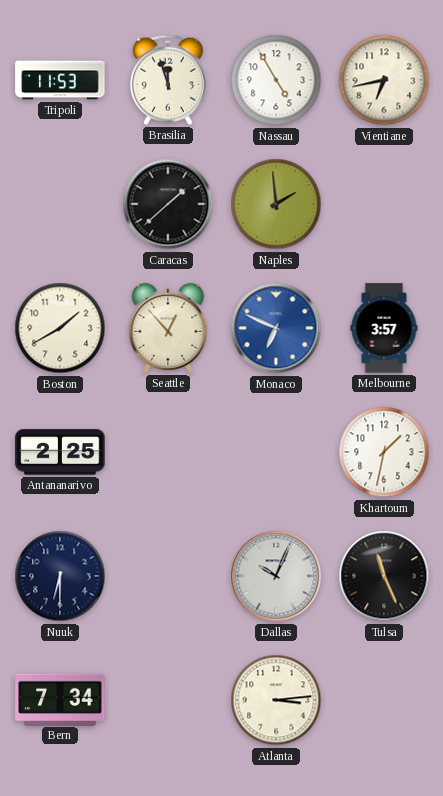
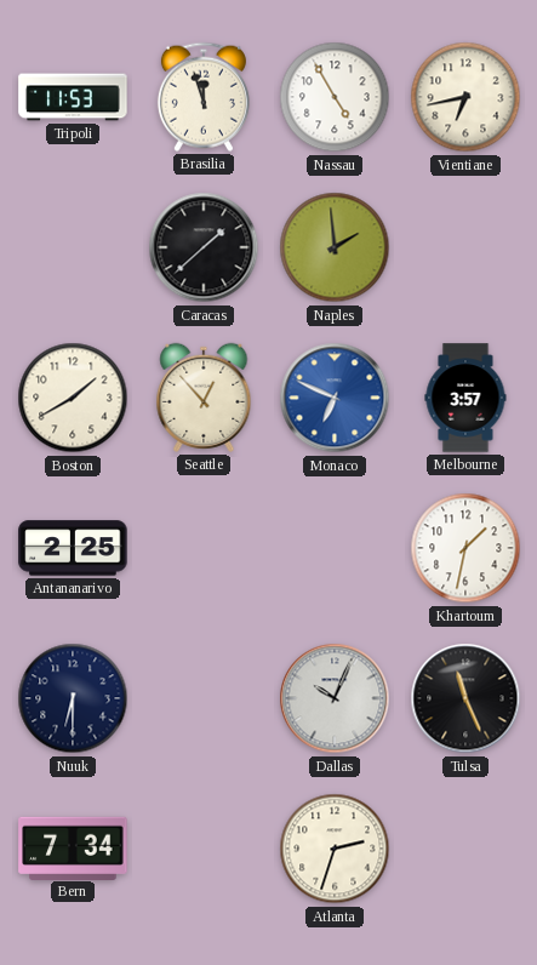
Atlanta: 3:14 -> 2:33
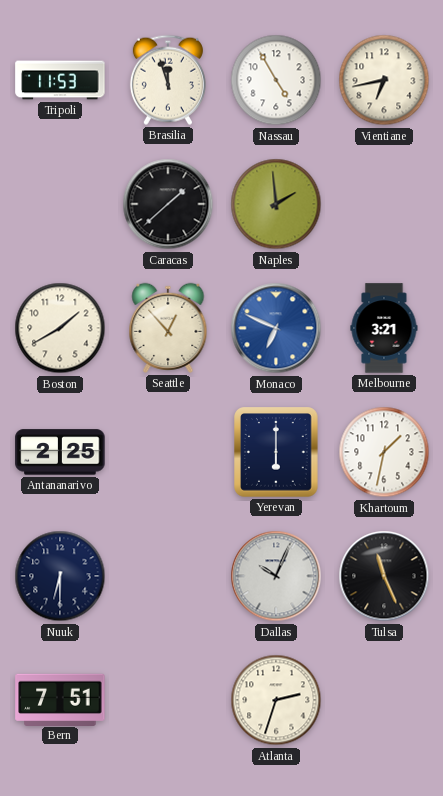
Melbourne: 3:57 -> 3:21
Yerevan: none -> 6:00
Bern: 7:34 -> 7:51
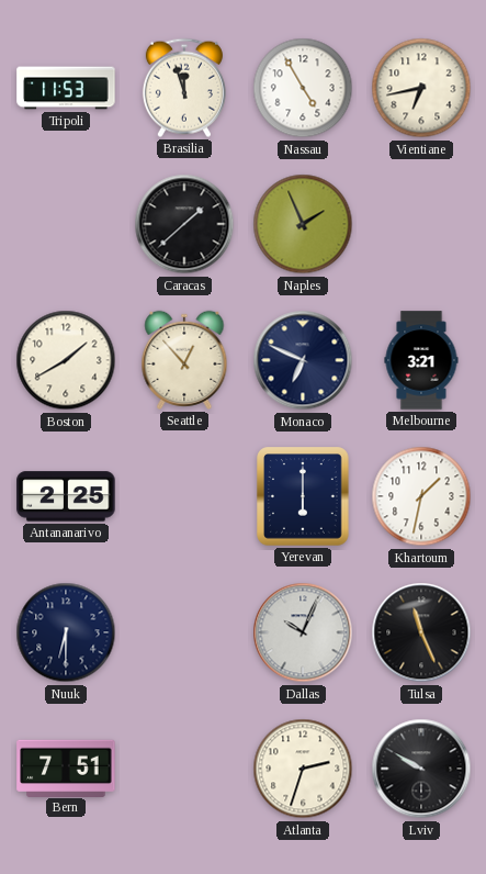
Naples: 1:59 -> 1:56
Monaco dial: blue -> navy
Lviv: none -> 9:50
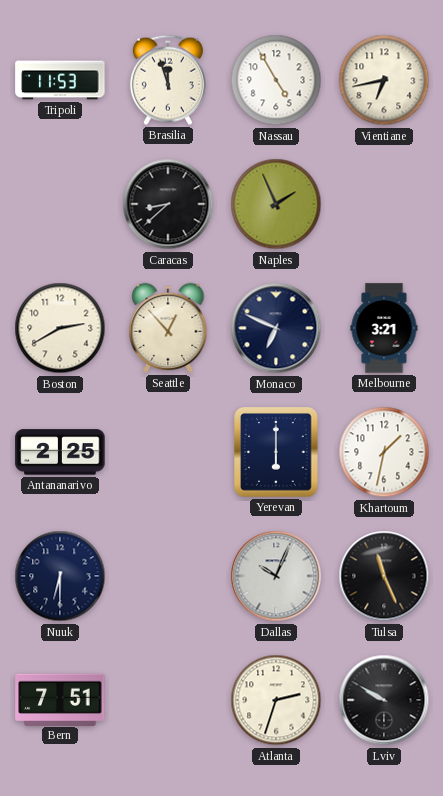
Caracas: 1:38 -> 8:38
Boston: 1:40 -> 2:40
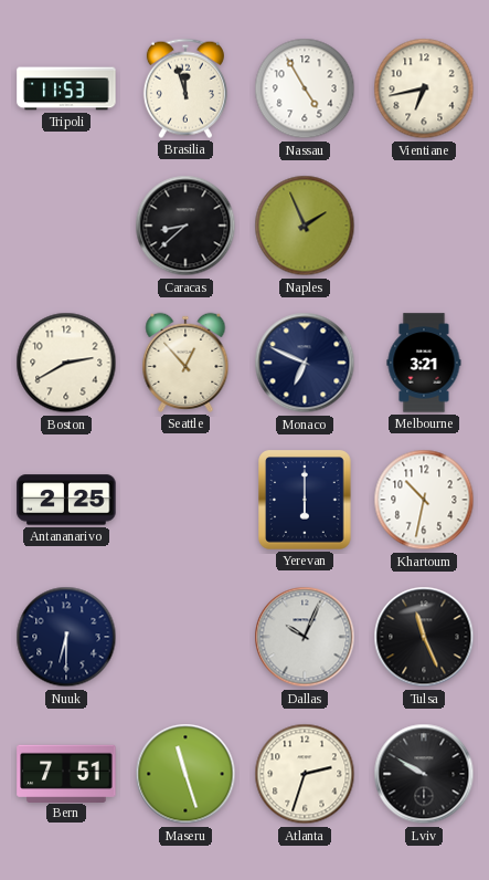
Khartoum: 1:32 -> 10:32
Maseru: none -> 11:27
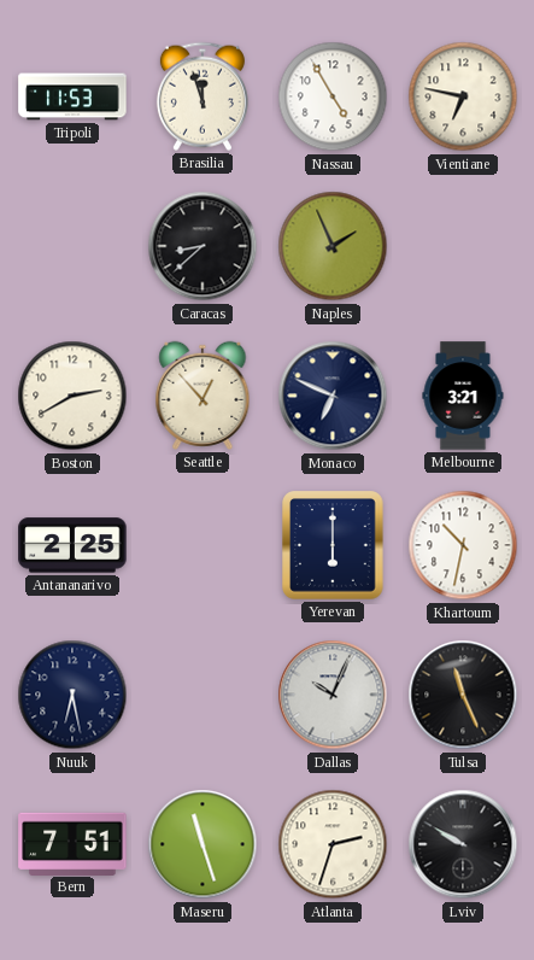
Vientiane: 6:43 -> 6:47
Nuuk: 6:30 -> 6:28
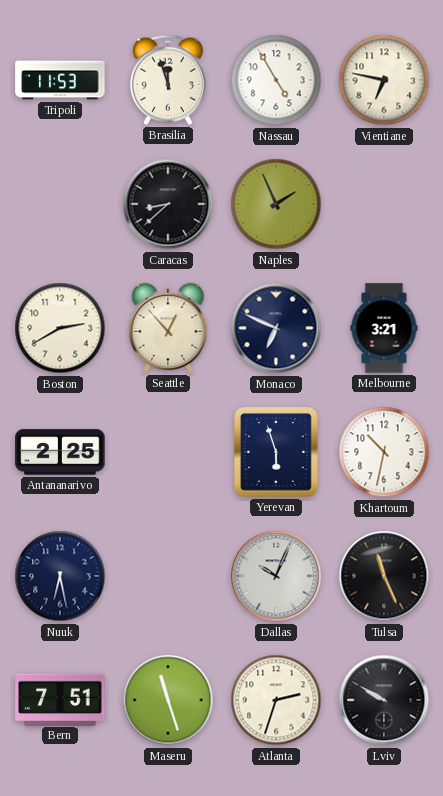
Yerevan: 6:00 -> 5:57
